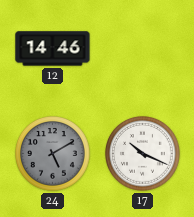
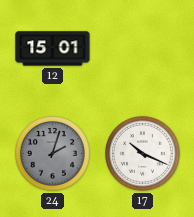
12: 14:46 -> 15:01
24: 5:10 -> 2:03
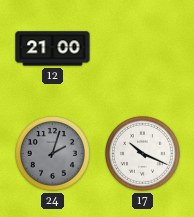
12: 15:01 -> 21:00
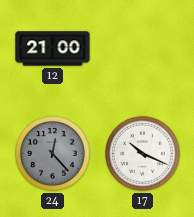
24: 2:03 -> 12:23
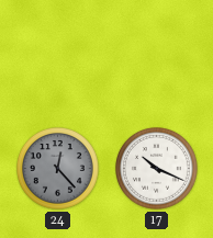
12: 21:00 -> none
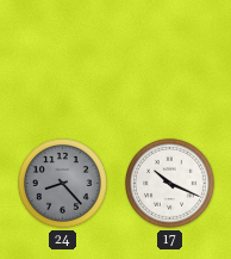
24: 12:23 -> 8:23
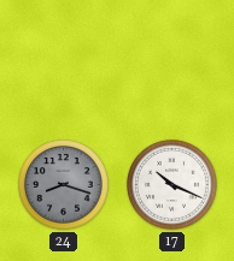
24: 8:23 -> 8:18
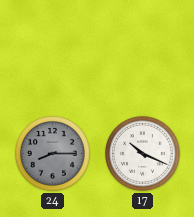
24: 8:18 -> 8:15
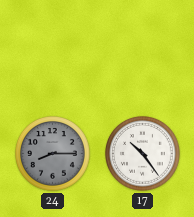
17: 10:19 -> 10:24
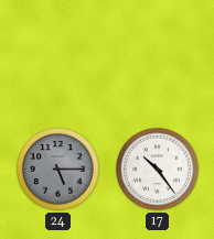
24: 8:15 -> 5:15
